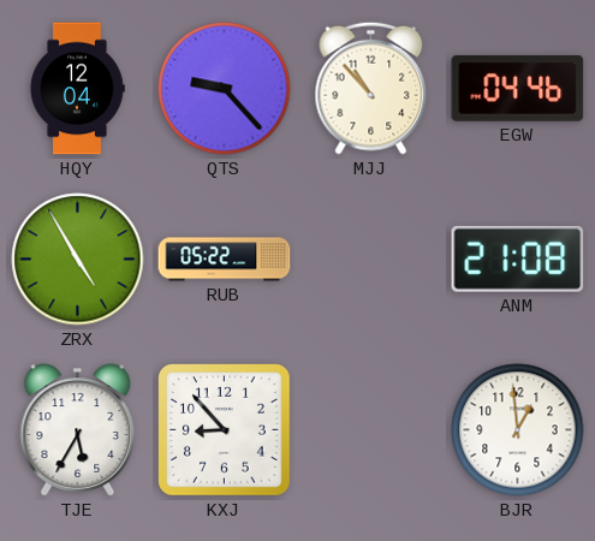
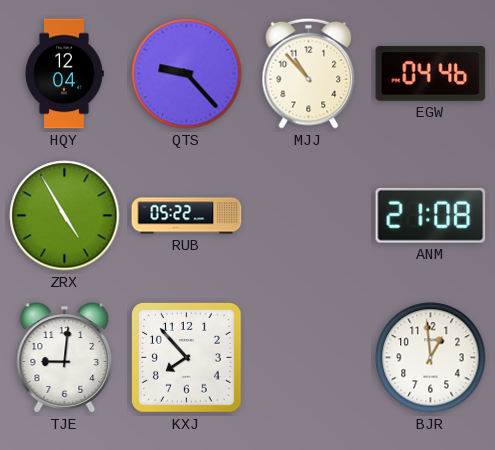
TJE: 5:35 -> 9:01
KXJ: 8:53 -> 7:53
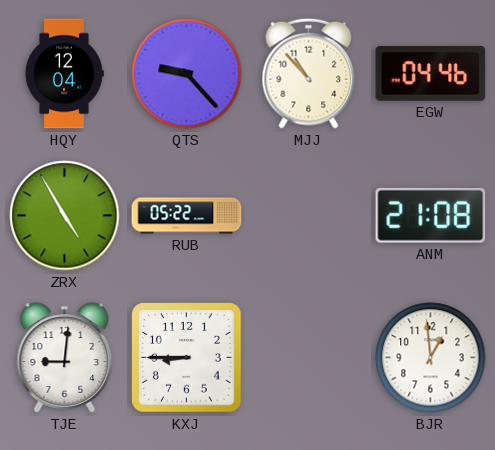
KXJ: 7:53 -> 8:45
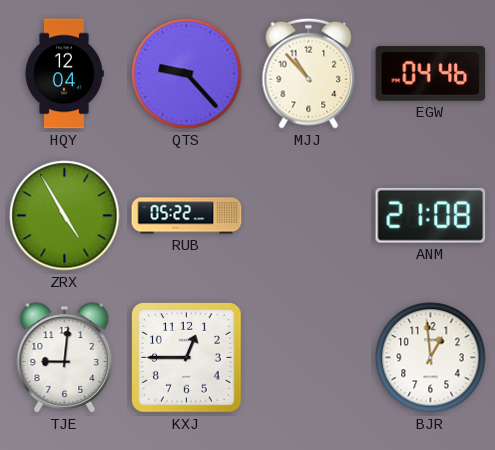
KXJ: 8:45 -> 12:45
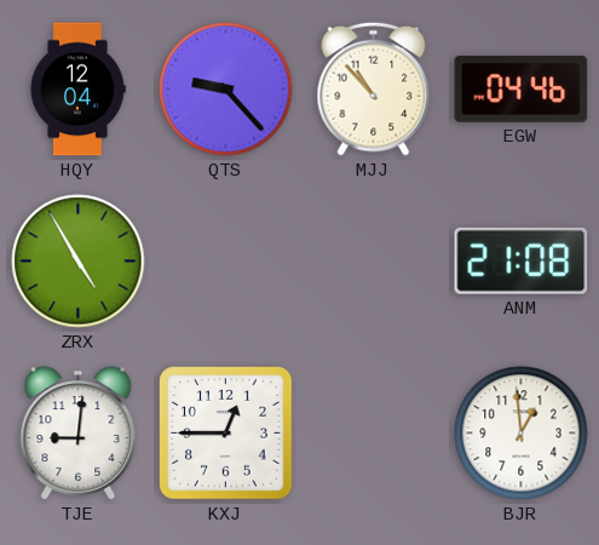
RUB: 05:22 -> none
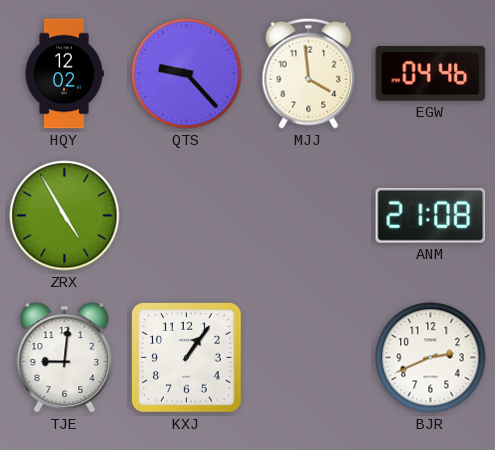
HQY: 12:04 -> 12:02
MJJ: 10:53 -> 3:59
KXJ: 12:45 -> 1:06
BJR: 12:59 -> 2:41
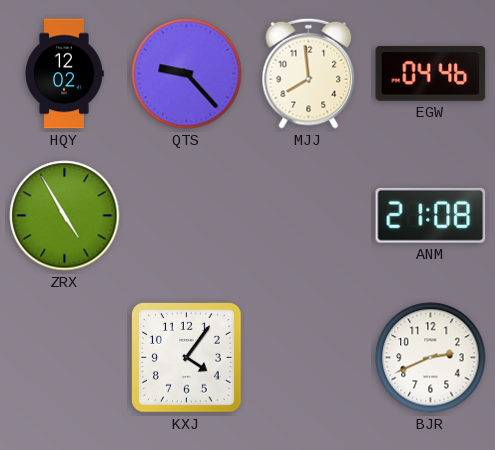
MJJ: 3:59 -> 7:59
TJE: 9:01 -> none
KXJ: 1:06 -> 4:06
